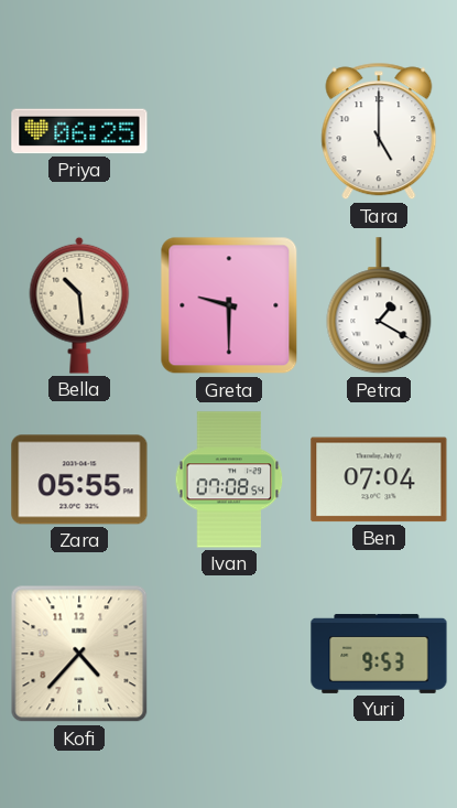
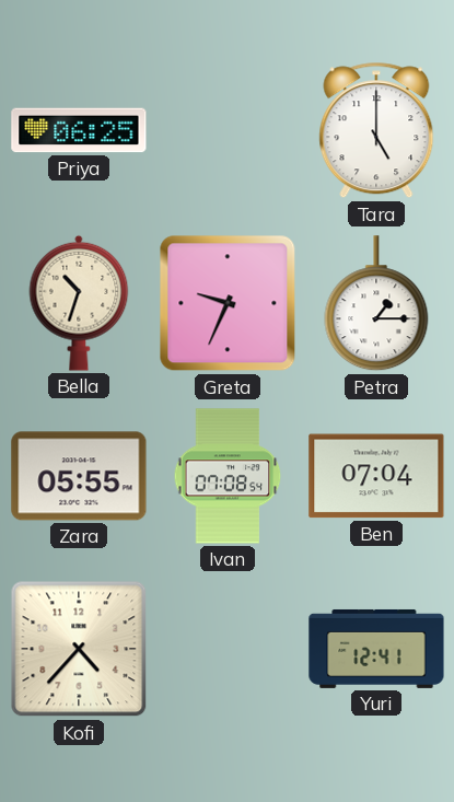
Bella: 10:29 -> 10:33
Greta: 9:30 -> 9:34
Petra: 1:20 -> 1:15
Yuri: 9:53 -> 12:41
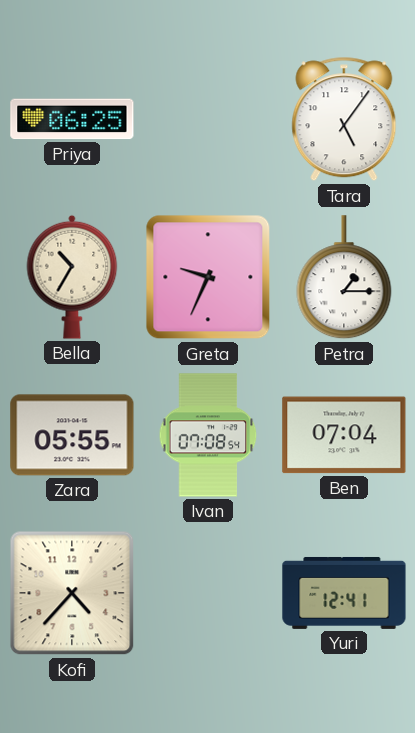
Tara: 5:00 -> 5:06
Bella: 10:33 -> 10:35
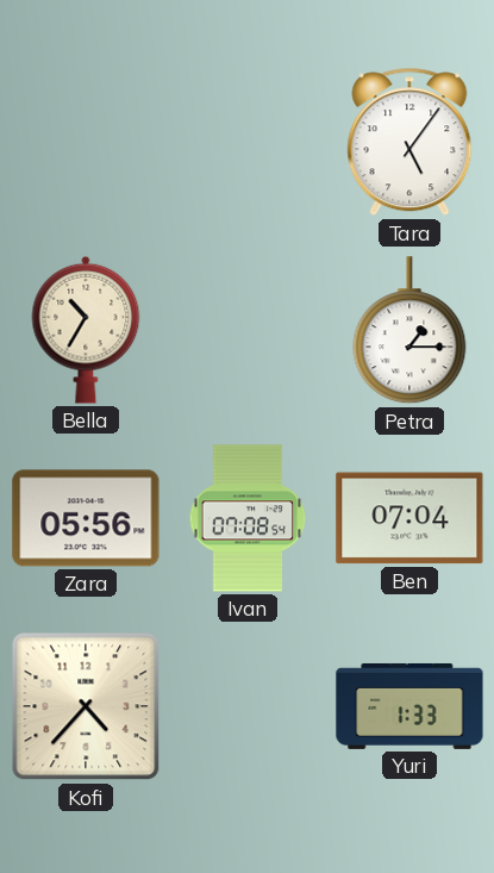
Priya: 06:25 -> none
Greta: 9:34 -> none
Zara: 05:55 -> 05:56
Yuri: 12:41 -> 1:33
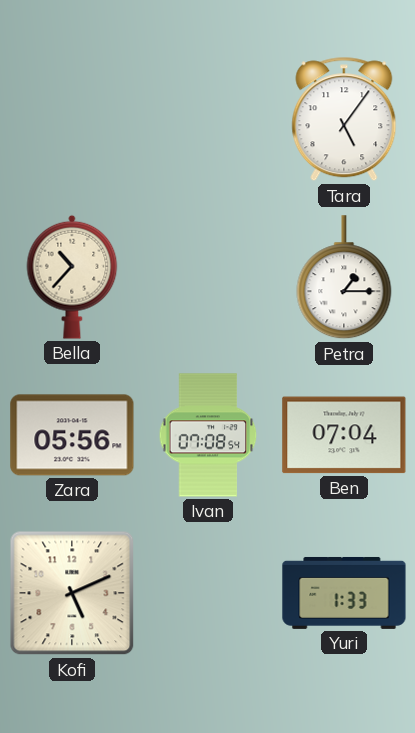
Bella: 10:35 -> 10:37
Kofi: 4:37 -> 5:11
